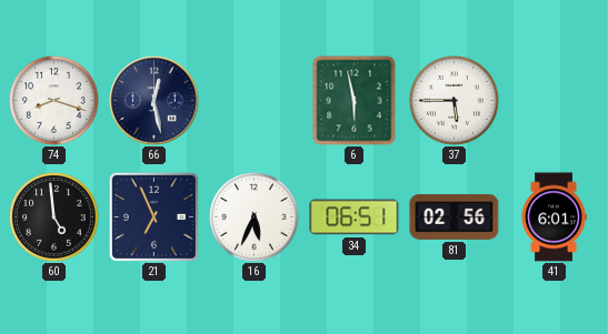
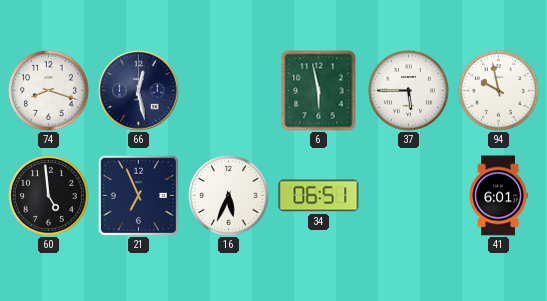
94: none -> 9:58
81: 02:56 -> none
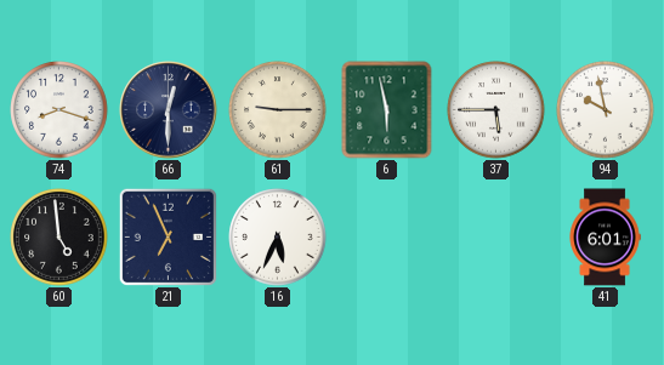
66: 12:28 -> 12:30
61: none -> 9:15
34: 06:51 -> none
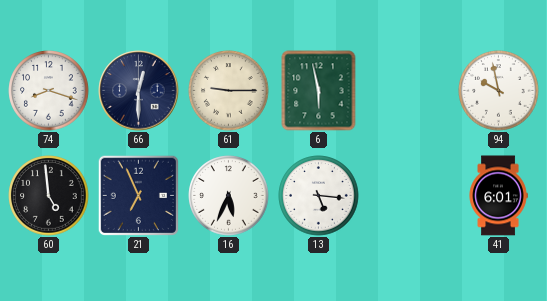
37: 5:45 -> none
13: none -> 5:16
